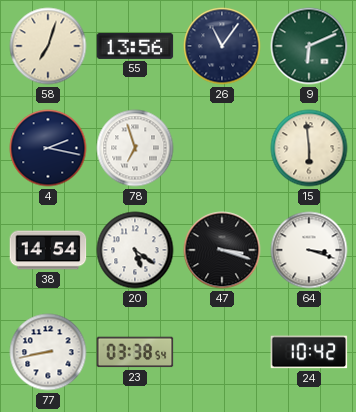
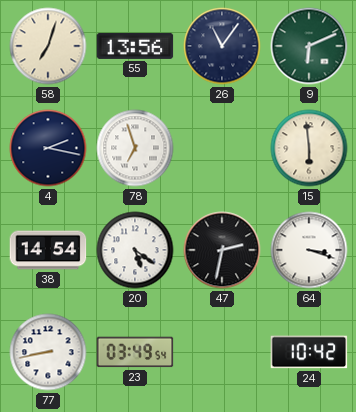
47: 3:18 -> 2:32
23: 03:38 -> 03:49
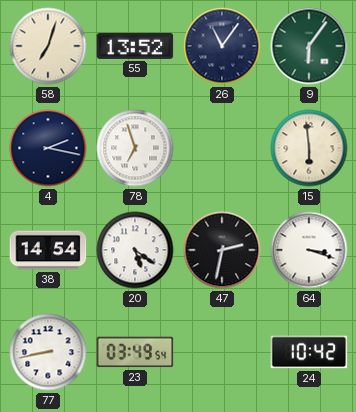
55: 13:56 -> 13:52
9: 6:11 -> 6:06
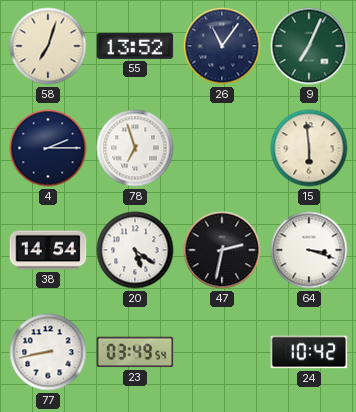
9: 6:06 -> 7:04
4: 2:17 -> 2:15
